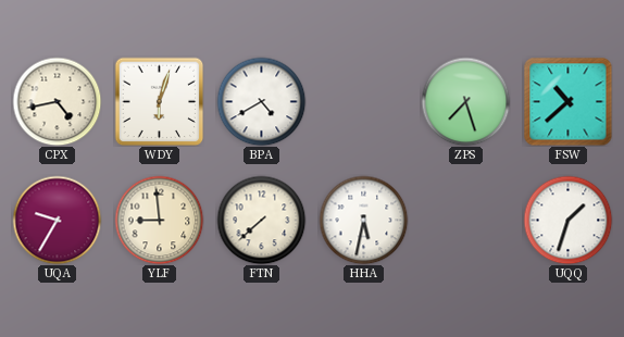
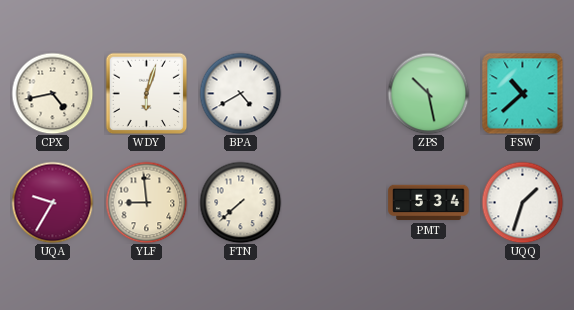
ZPS: 7:27 -> 10:28
HHA: 5:32 -> none
PMT: none -> 5:34
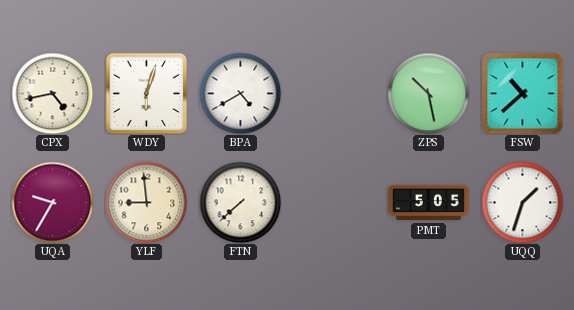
PMT: 5:34 -> 5:05
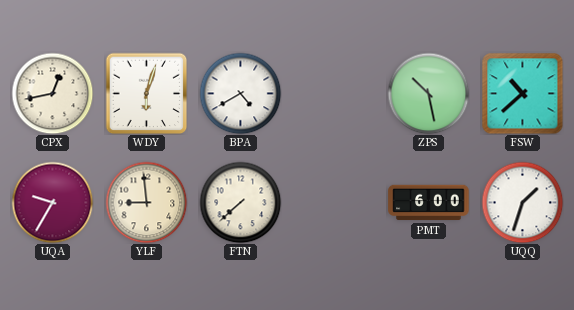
CPX: 4:43 -> 12:43
PMT: 5:05 -> 6:00
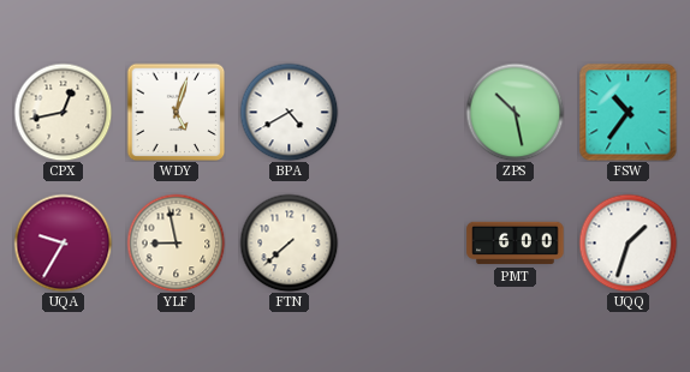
WDY: 6:03 -> 5:03
FSW: 10:38 -> 10:36
YLF: 8:59 -> 8:58
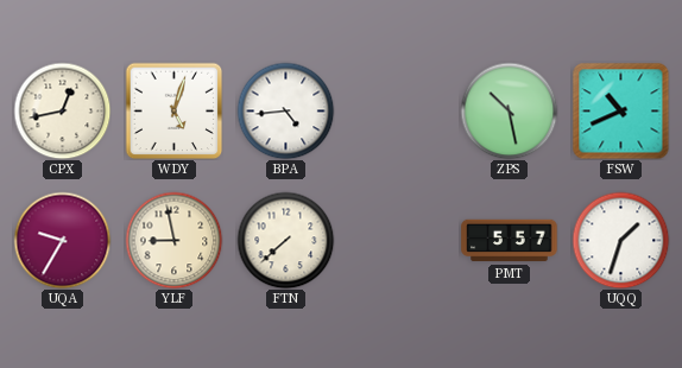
BPA: 4:40 -> 4:44
FSW: 10:36 -> 10:41
PMT: 6:00 -> 5:57
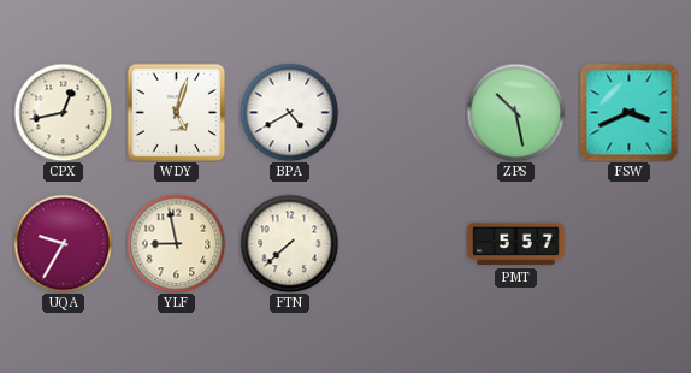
BPA: 4:44 -> 4:40
FSW: 10:41 -> 3:41
UQQ: 1:33 -> none
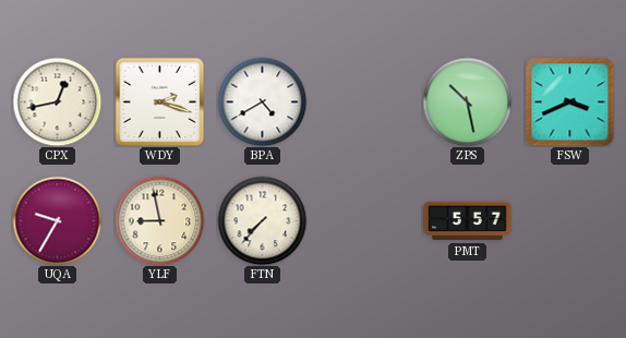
WDY: 5:03 -> 2:18
FTN: 7:38 -> 7:37
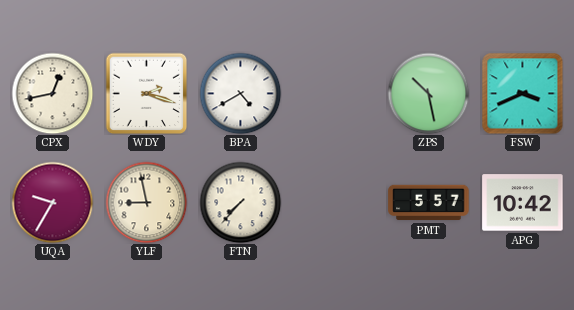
APG: none -> 10:42
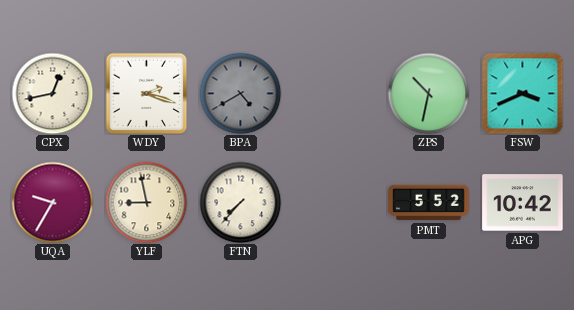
BPA dial: white -> grey
ZPS: 10:28 -> 10:32
PMT: 5:57 -> 5:52
